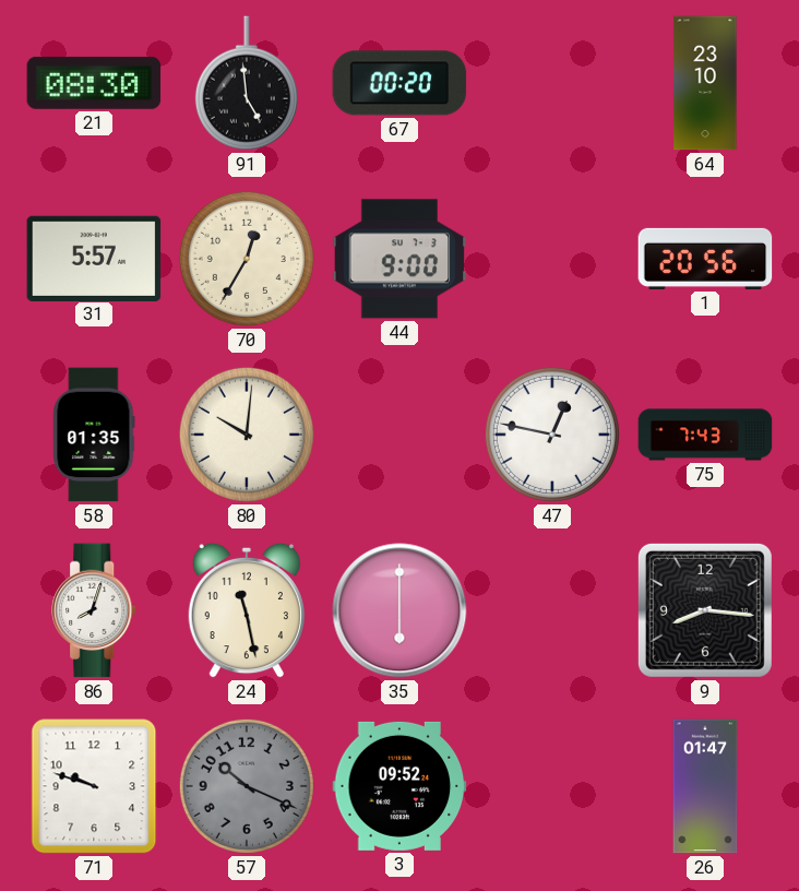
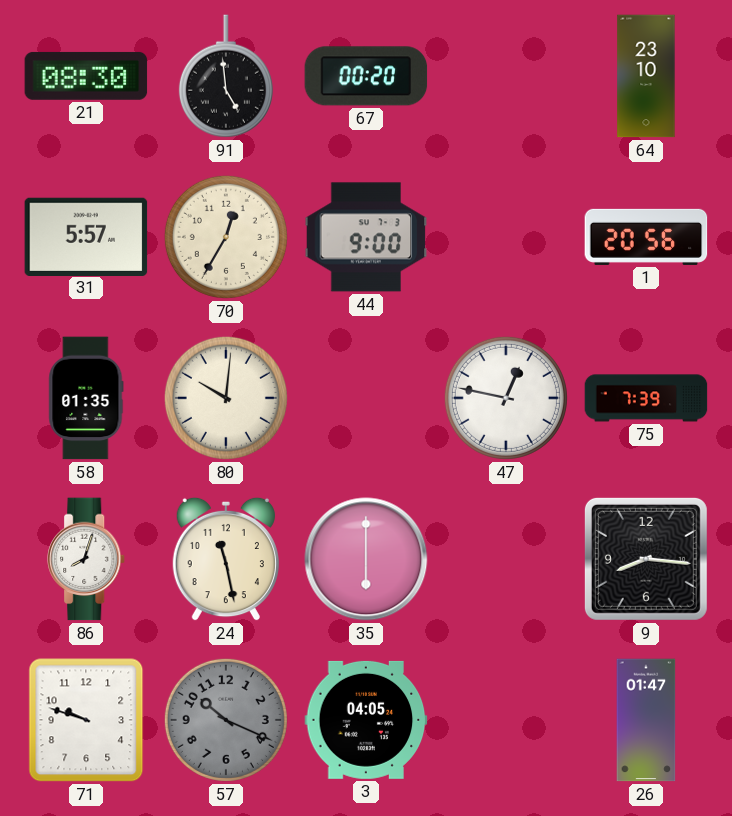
75: 7:43 -> 7:39
3: 09:52 -> 04:05
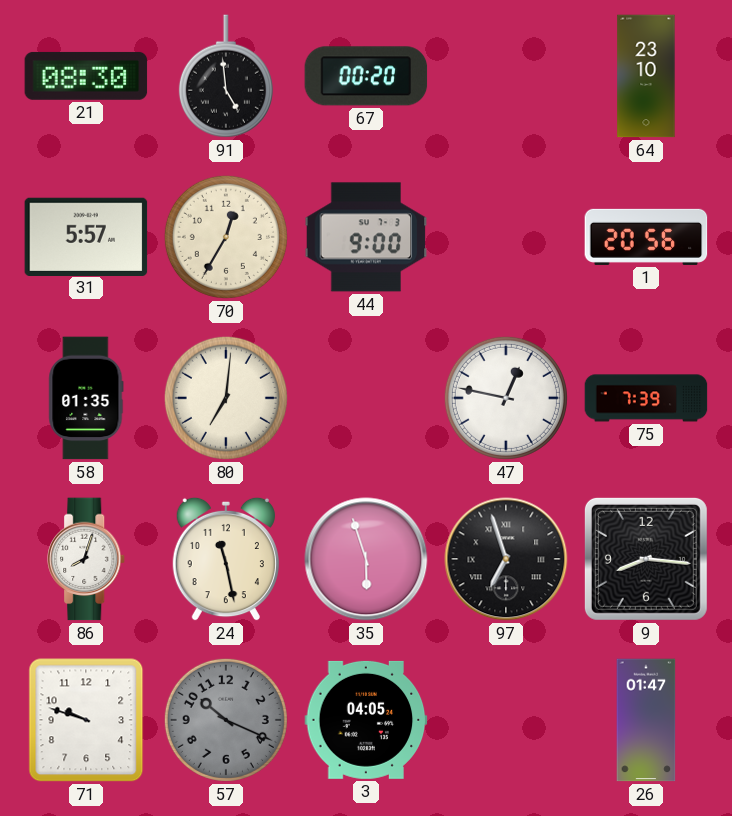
80: 10:01 -> 7:01
35: 6:00 -> 5:57
97: none -> 6:57
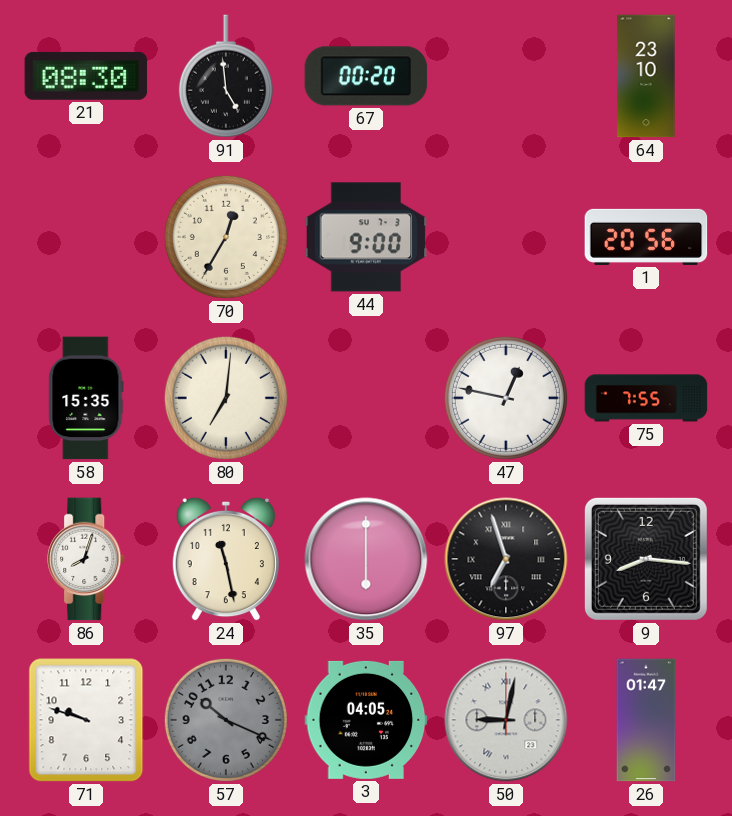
31: 5:57 -> none
58: 01:35 -> 15:35
75: 7:39 -> 7:55
35: 5:57 -> 6:00
50: none -> 9:02
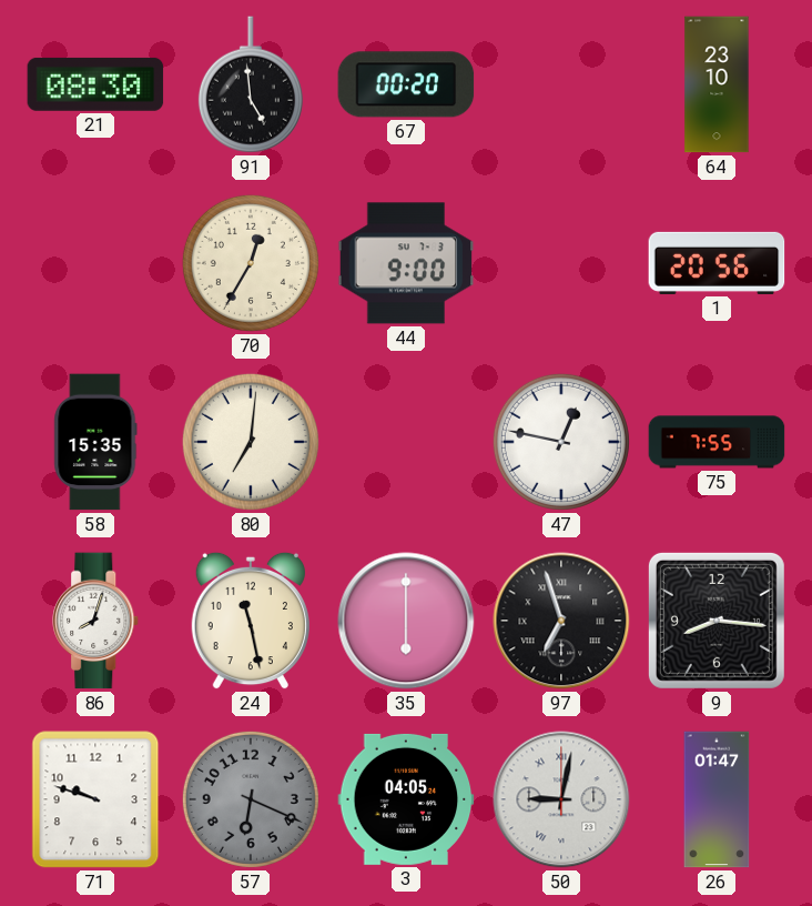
57: 10:19 -> 6:19
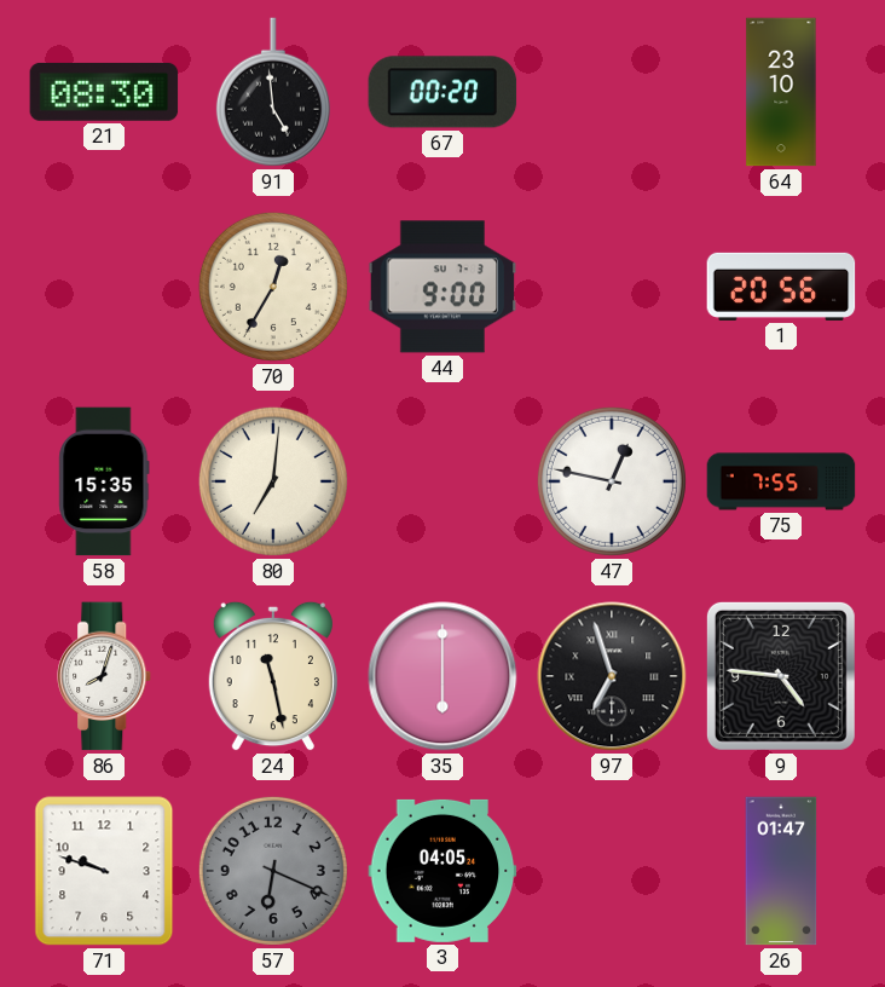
9: 8:16 -> 4:46
50: 9:02 -> none
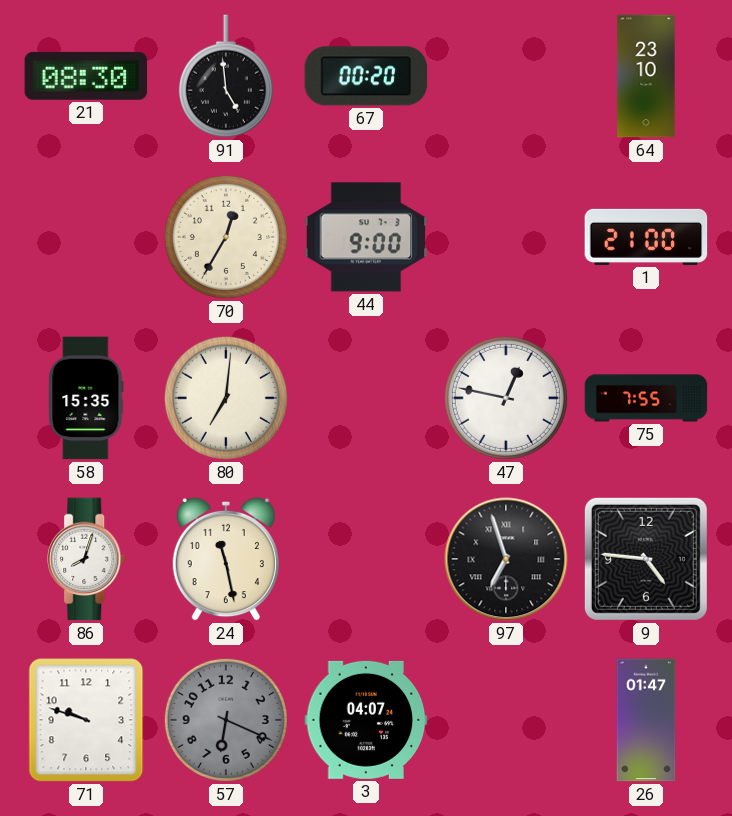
1: 20:56 -> 21:00
35: 6:00 -> none
3: 04:05 -> 04:07
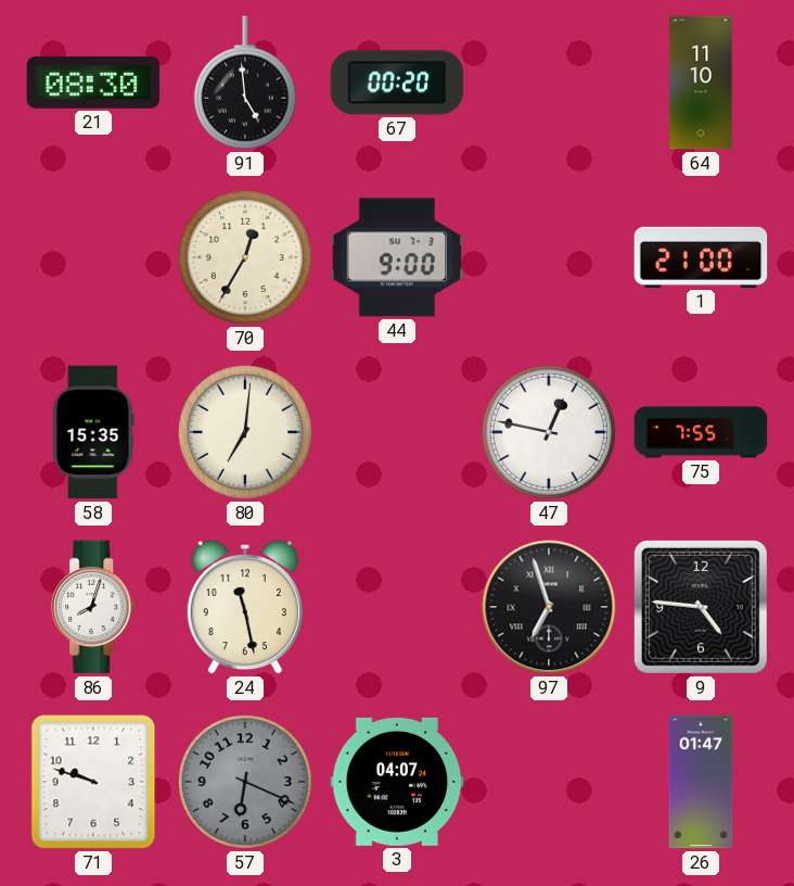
64: 23:10 -> 11:10
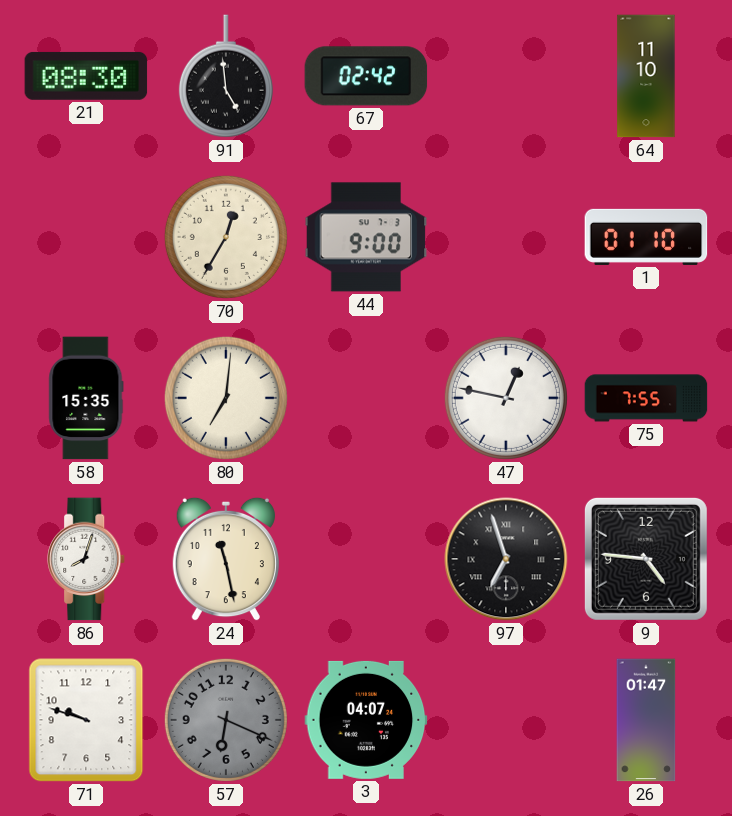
67: 00:20 -> 02:42
1: 21:00 -> 01:10
